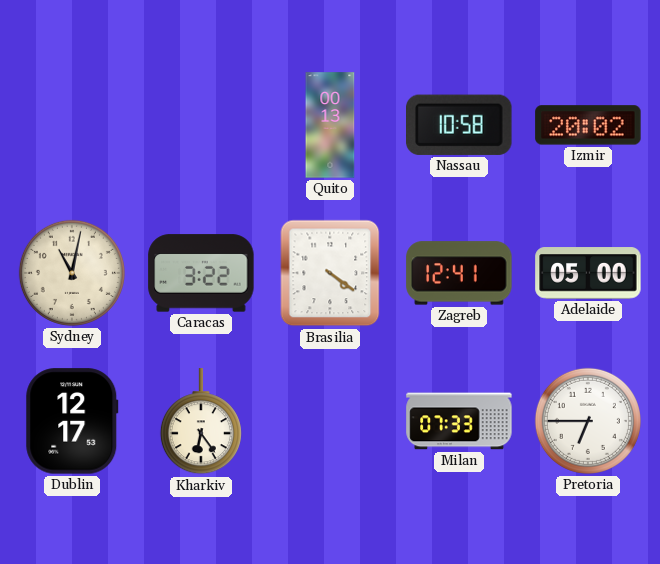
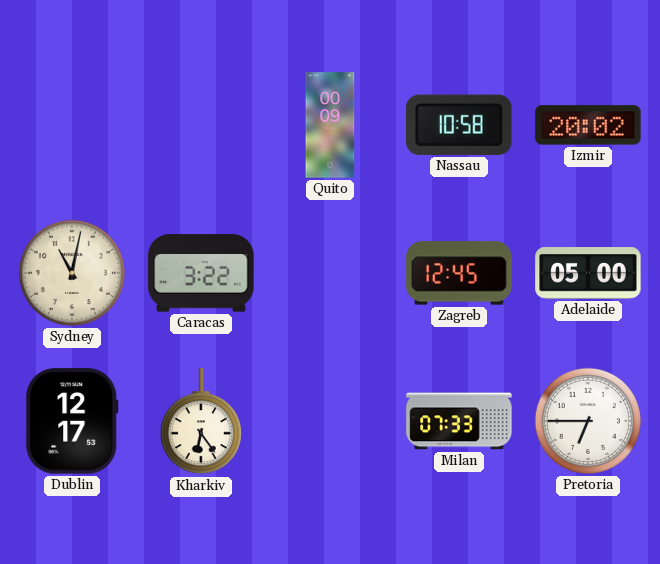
Quito: 00:13 -> 00:09
Brasilia: 4:21 -> none
Zagreb: 12:41 -> 12:45
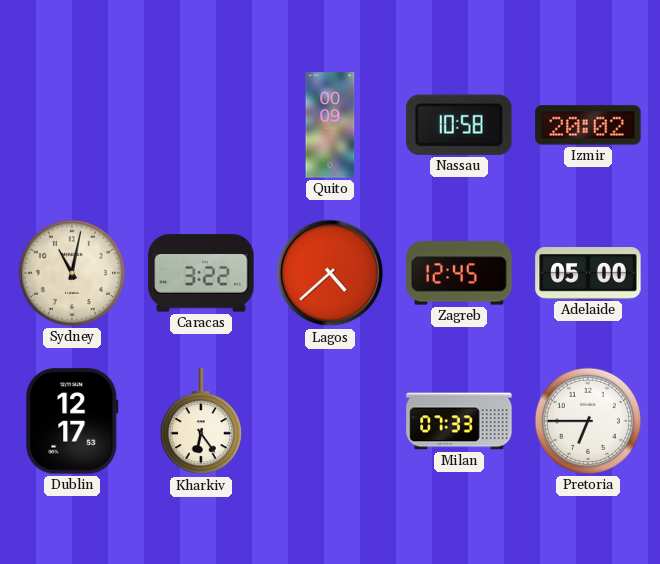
Lagos: none -> 4:38
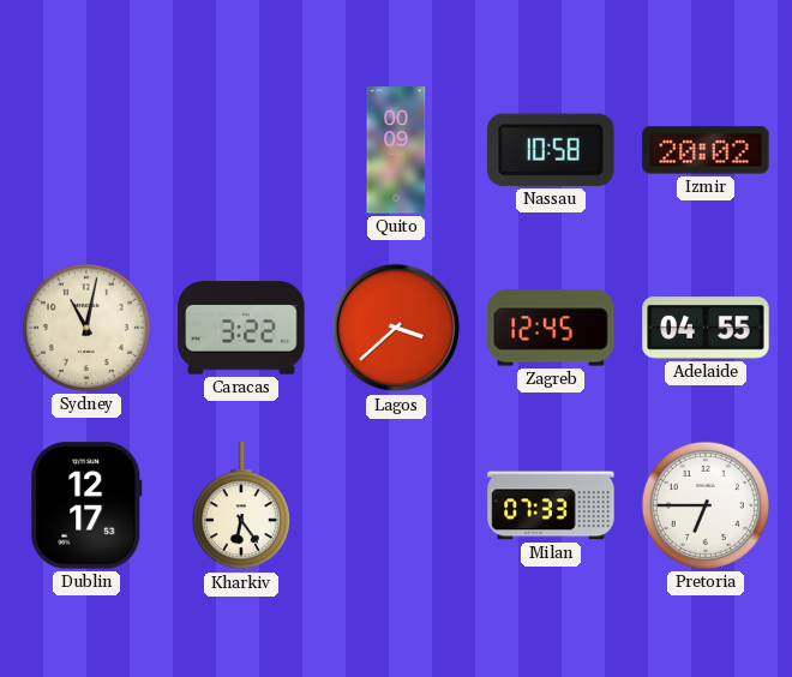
Lagos: 4:38 -> 3:38
Adelaide: 05:00 -> 04:55
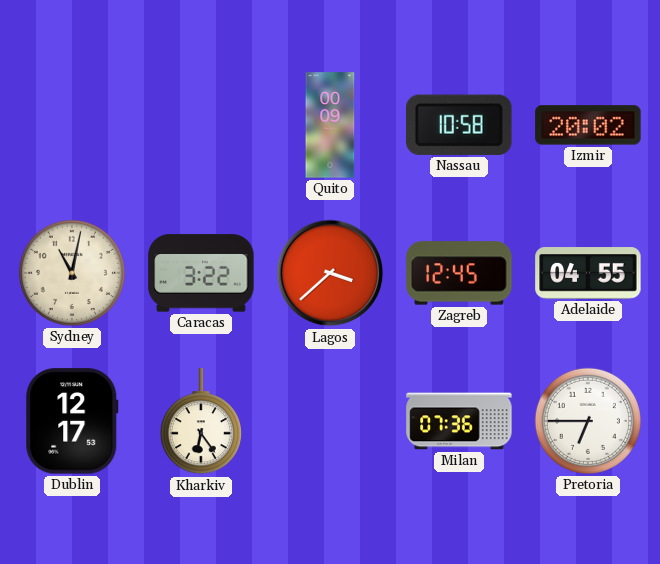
Milan: 07:33 -> 07:36
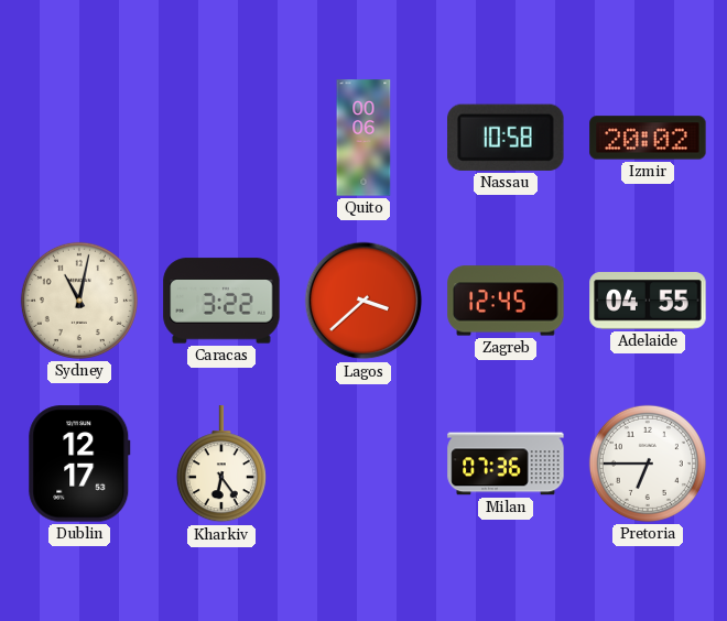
Quito: 00:09 -> 00:06
